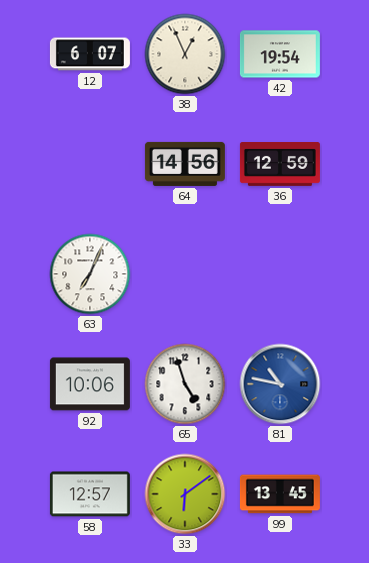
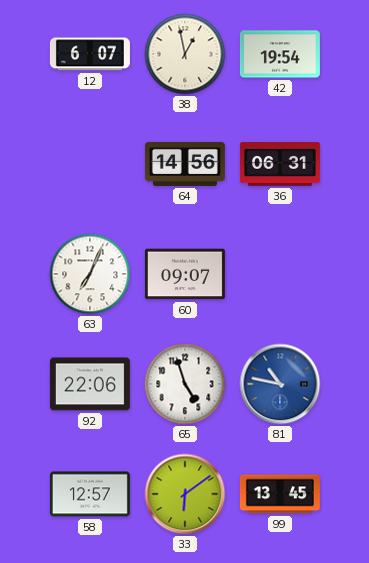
38: 12:56 -> 12:58
36: 12:59 -> 06:31
60: none -> 09:07
92: 10:06 -> 22:06
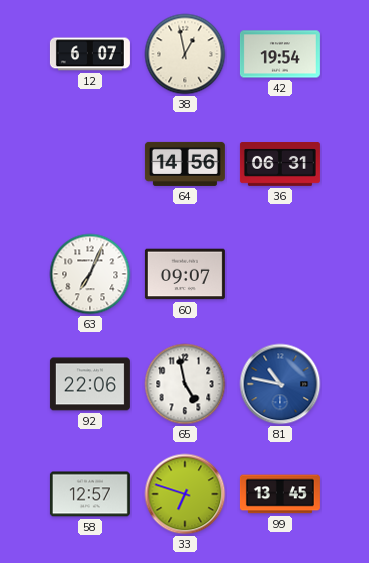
65: 4:57 -> 4:58
33: 6:09 -> 6:48
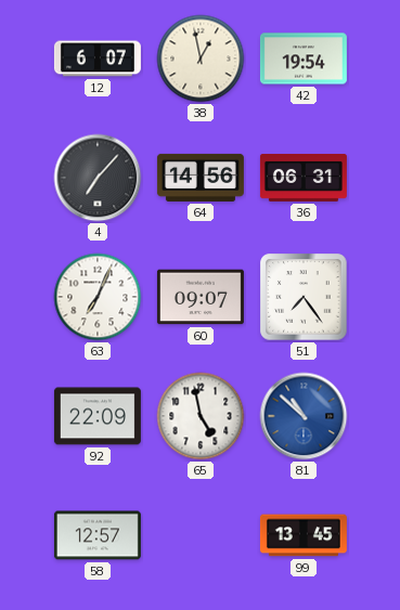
4: none -> 7:07
51: none -> 7:24
92: 22:06 -> 22:09
81: 10:47 -> 10:52
33: 6:48 -> none
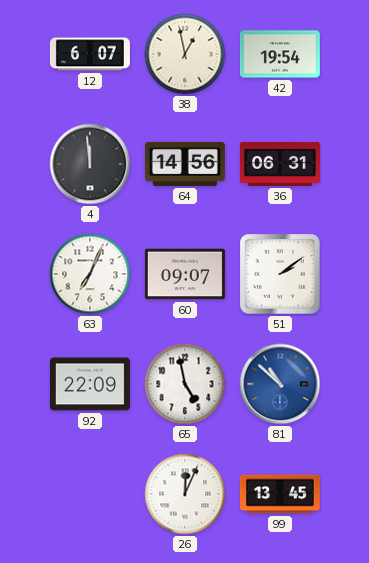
4: 7:07 -> 11:59
51: 7:24 -> 2:09
58: 12:57 -> none
26: none -> 12:04
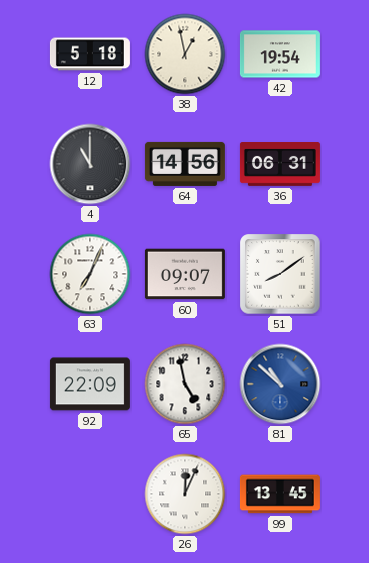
12: 6:07 -> 5:18
4: 11:59 -> 11:00
51: 2:09 -> 8:09
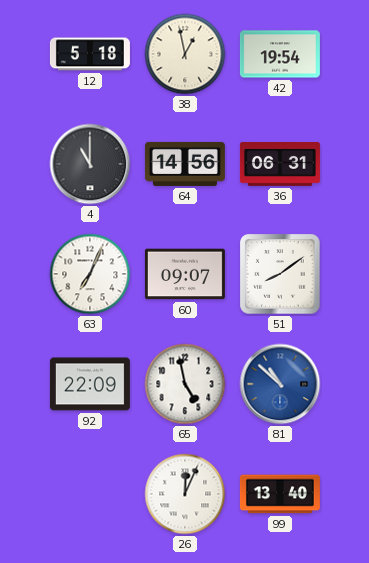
99: 13:45 -> 13:40
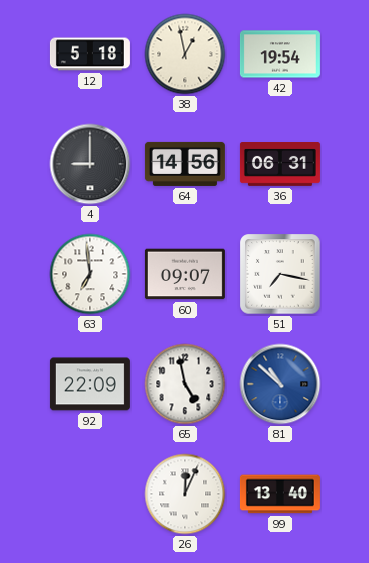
4: 11:00 -> 9:00
63: 7:04 -> 6:59
51: 8:09 -> 7:17
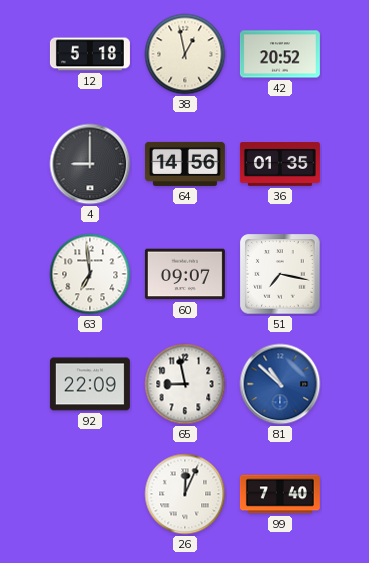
42: 19:54 -> 20:52
36: 06:31 -> 01:35
65: 4:58 -> 8:58
99: 13:40 -> 7:40
